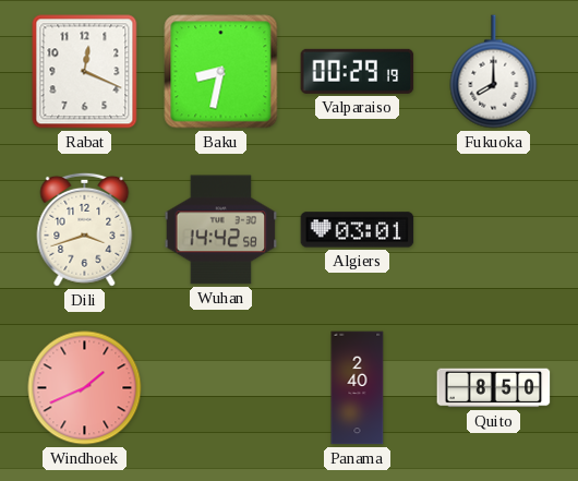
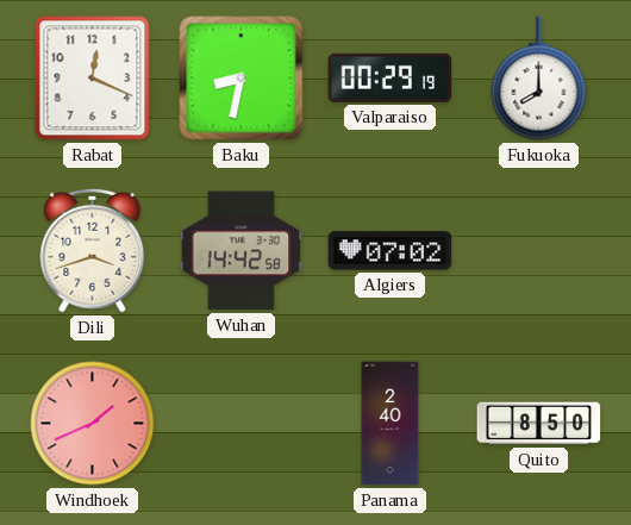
Algiers: 03:01 -> 07:02
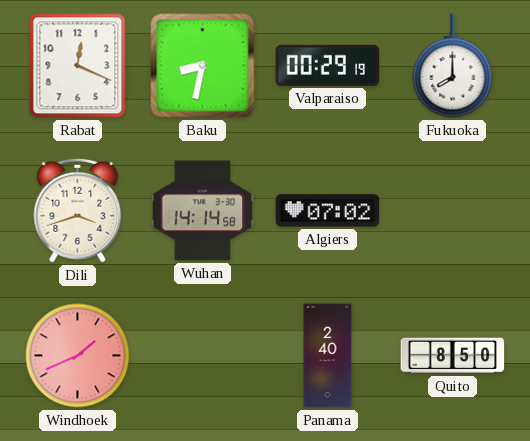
Wuhan: 14:42 -> 14:14
